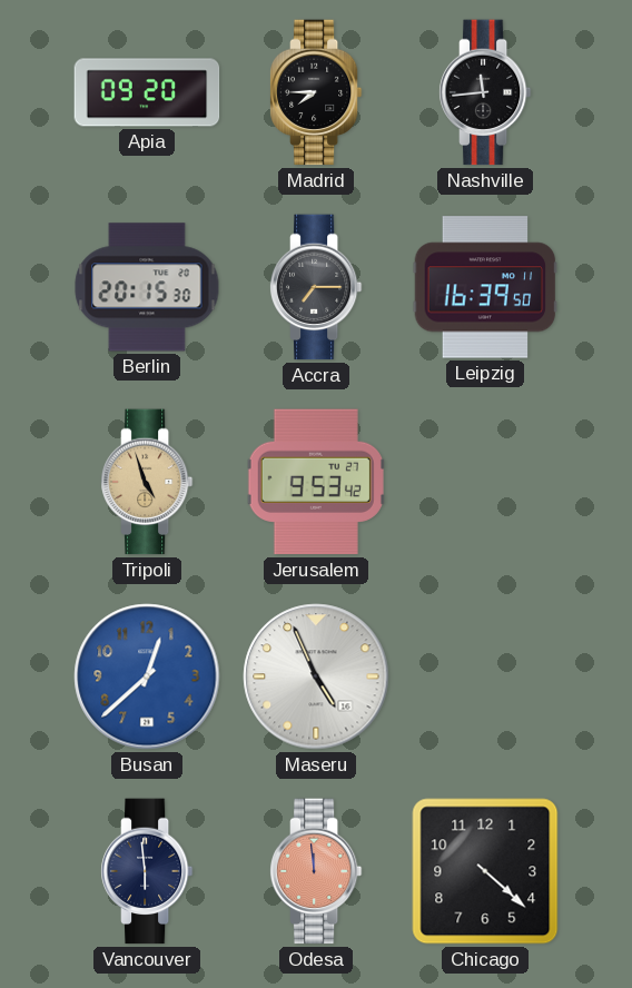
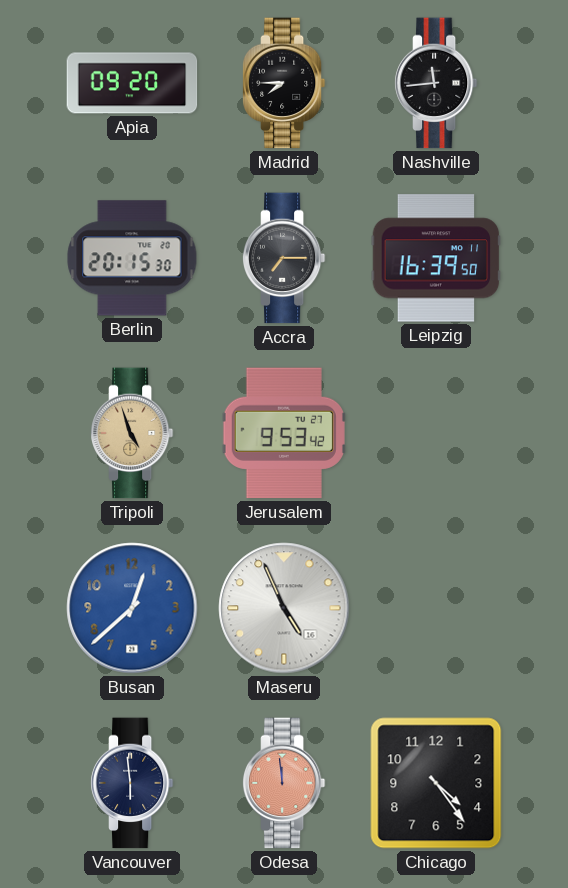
Chicago: 4:22 -> 4:24
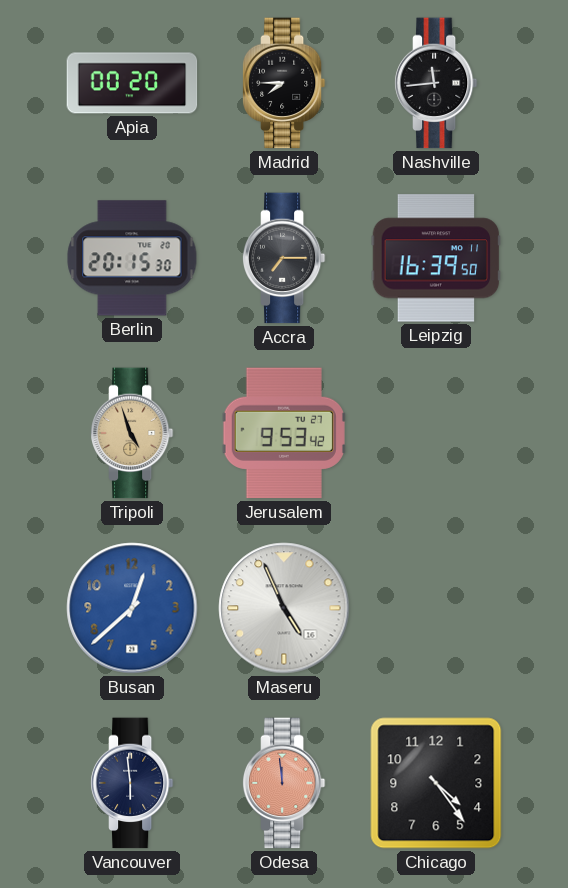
Apia: 09:20 -> 00:20
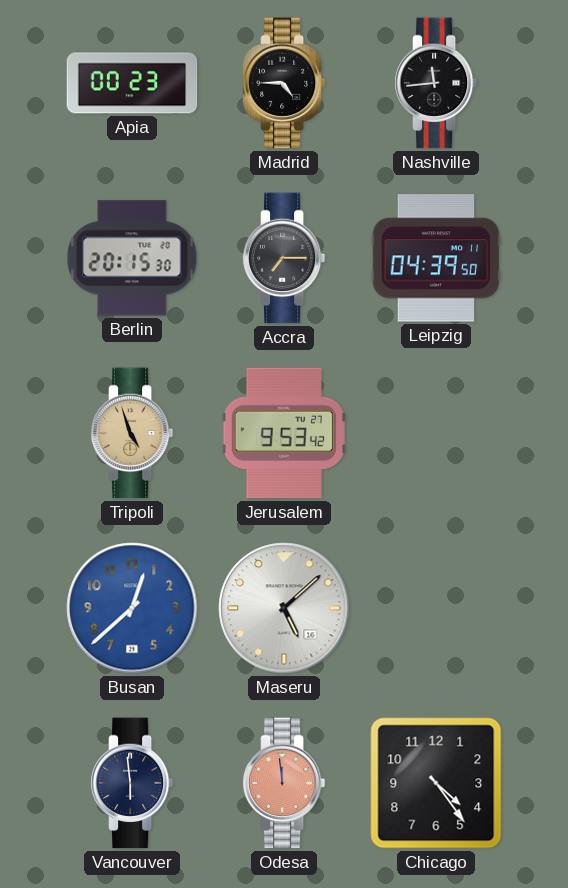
Apia: 00:20 -> 00:23
Madrid: 7:45 -> 4:45
Leipzig: 16:39 -> 04:39
Maseru: 4:56 -> 5:08
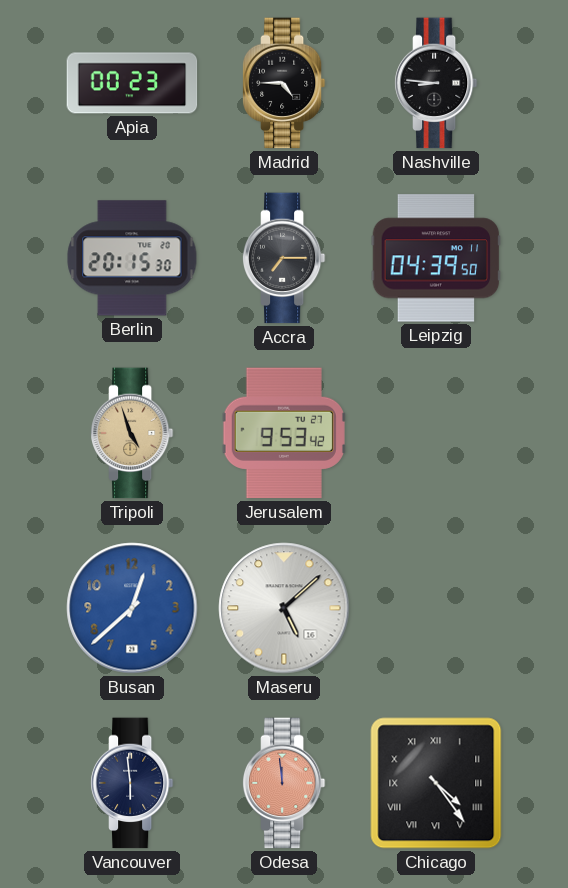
Nashville: 11:44 -> 8:46
Chicago numerals: Arabic -> Roman
